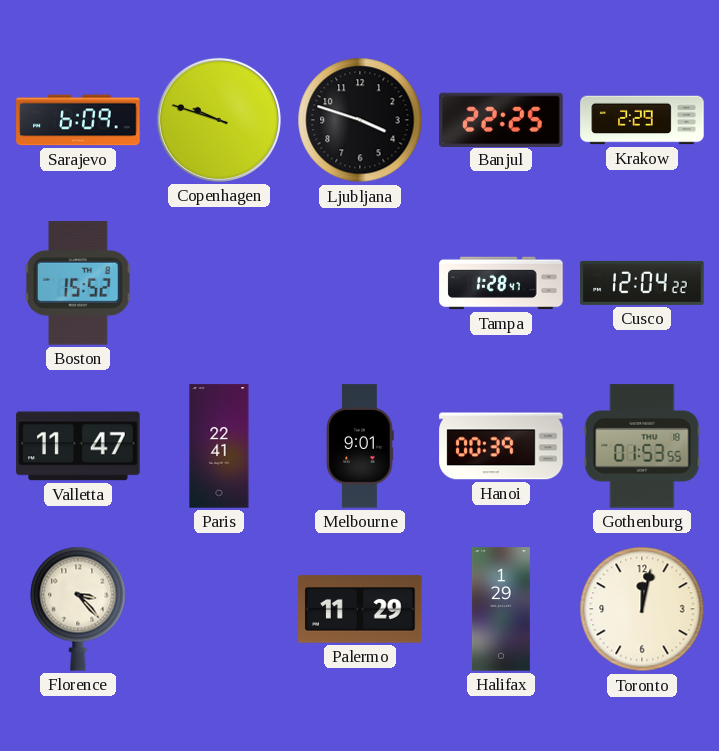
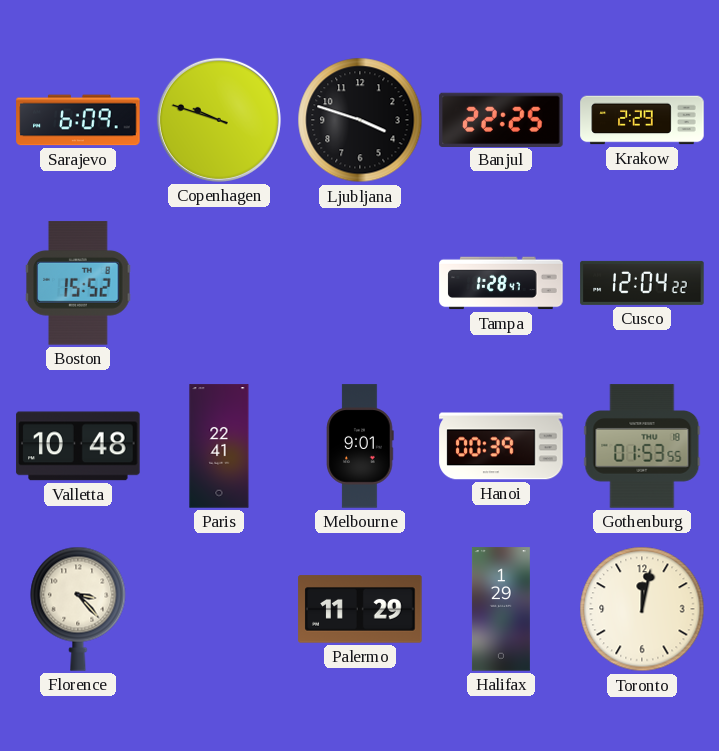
Valletta: 11:47 -> 10:48
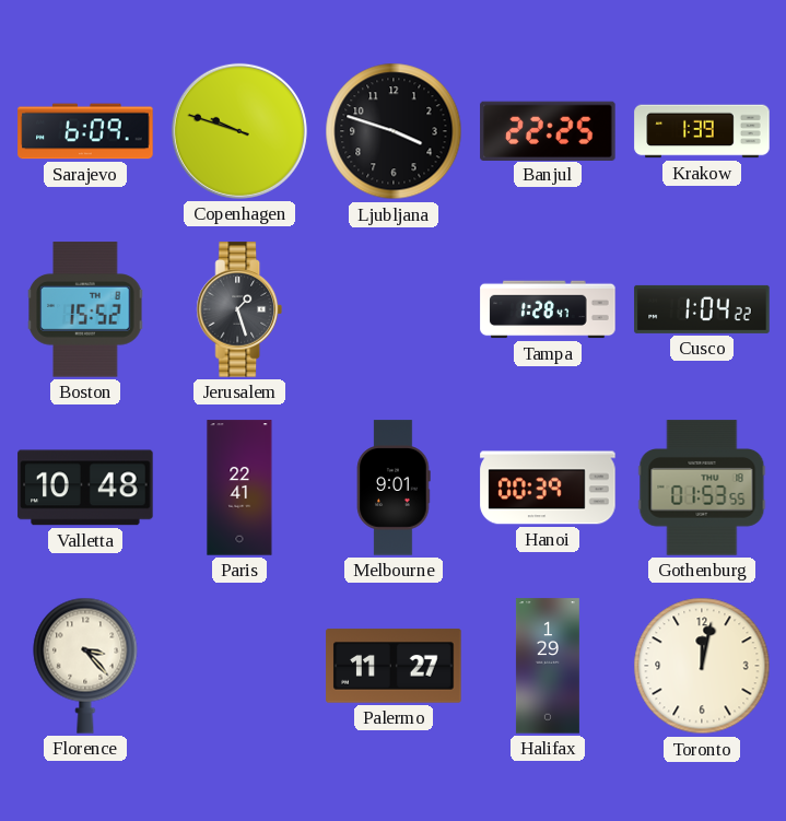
Krakow: 2:29 -> 1:39
Jerusalem: none -> 1:27
Cusco: 12:04 -> 1:04
Palermo: 11:29 -> 11:27
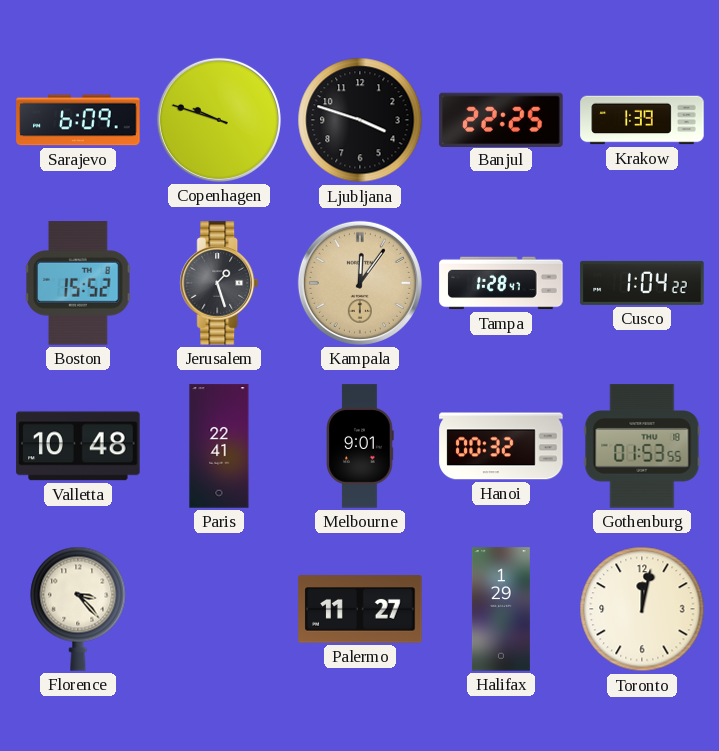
Kampala: none -> 12:06
Hanoi: 00:39 -> 00:32
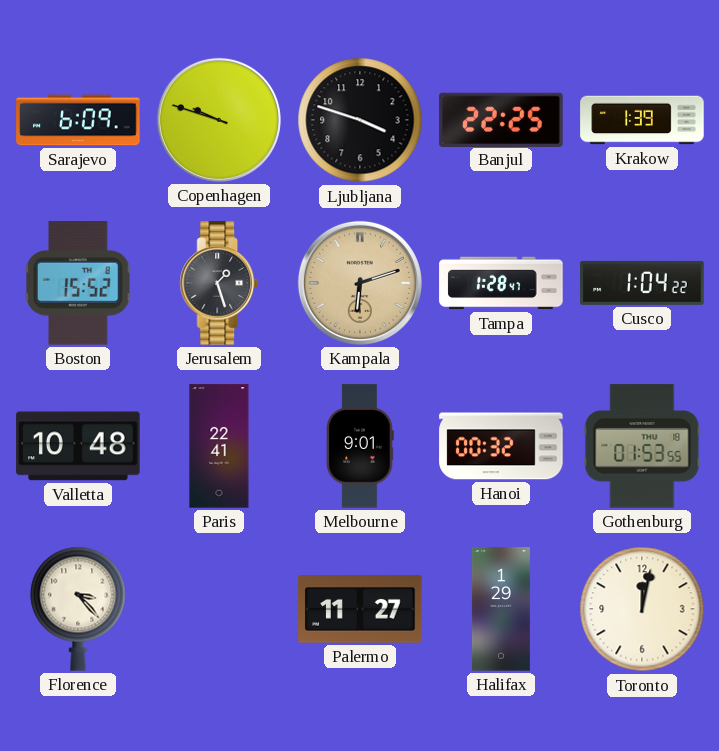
Kampala: 12:06 -> 6:12
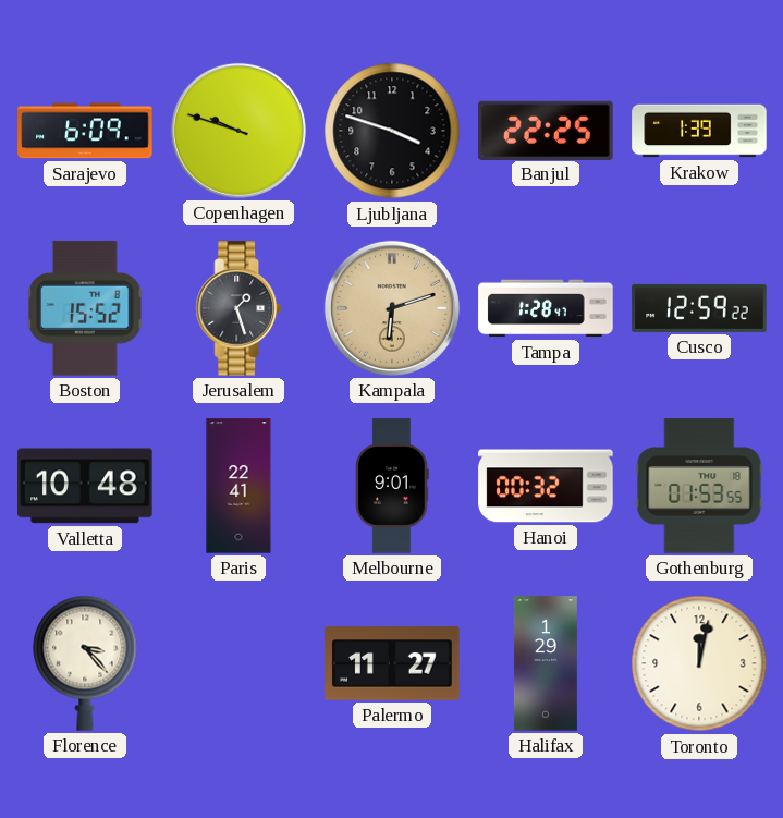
Cusco: 1:04 -> 12:59
